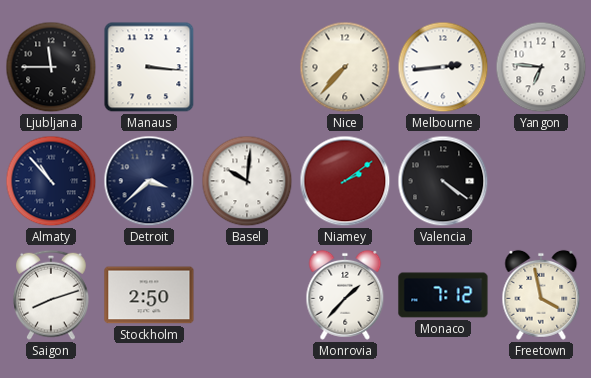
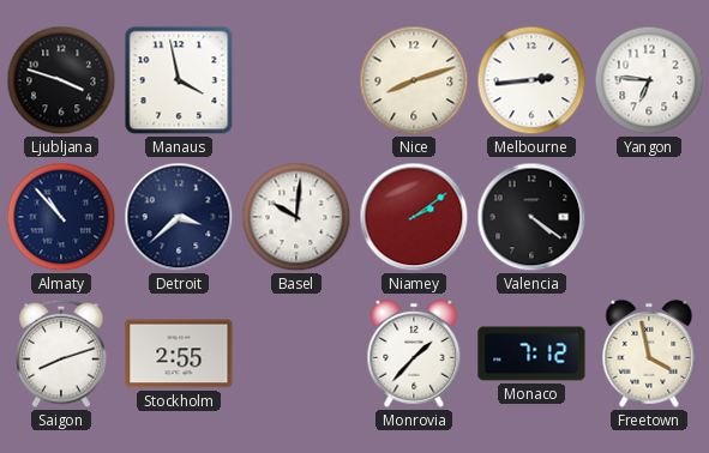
Ljubljana: 11:45 -> 3:48
Manaus: 3:16 -> 3:58
Nice: 7:37 -> 8:12
Stockholm: 2:50 -> 2:55
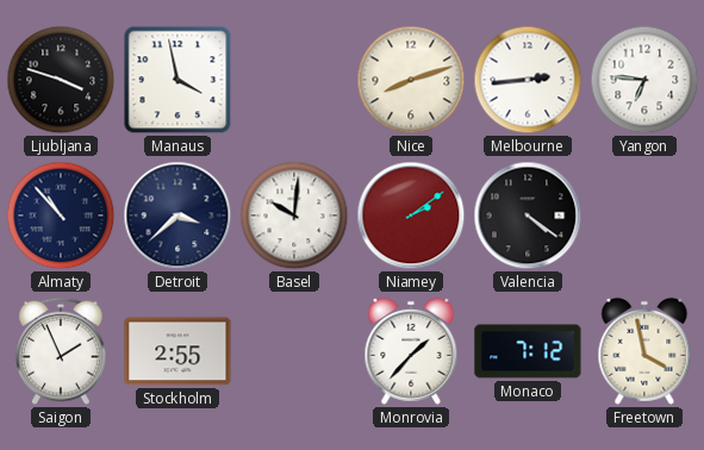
Saigon: 8:12 -> 1:56
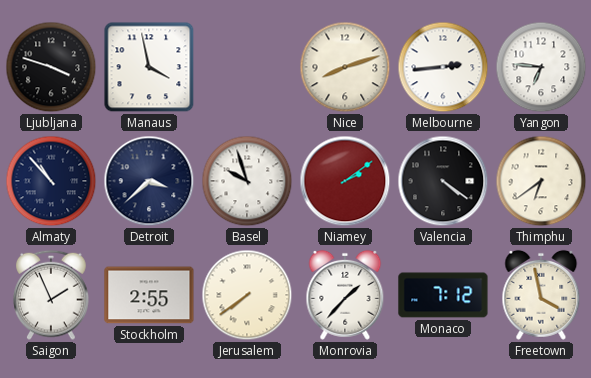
Basel: 10:01 -> 9:57
Thimphu: none -> 6:39
Jerusalem: none -> 7:39
